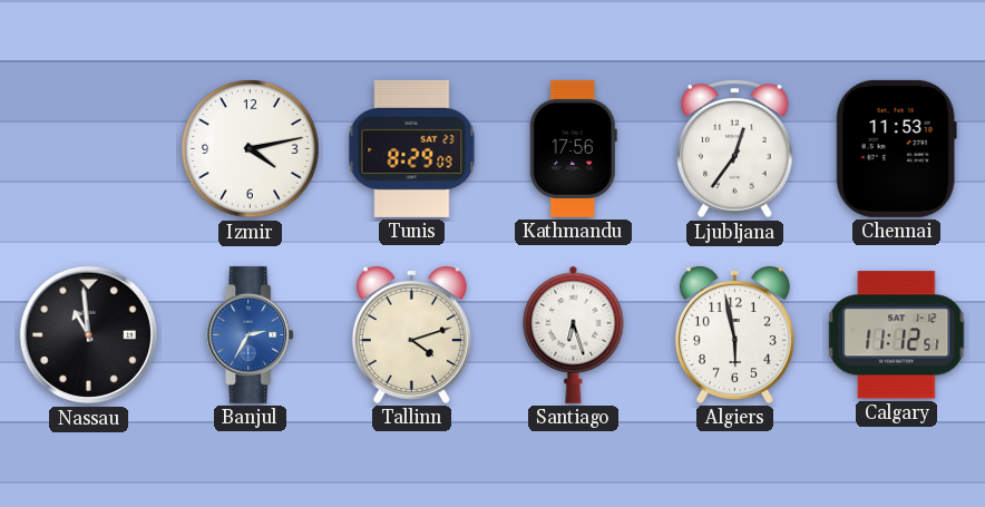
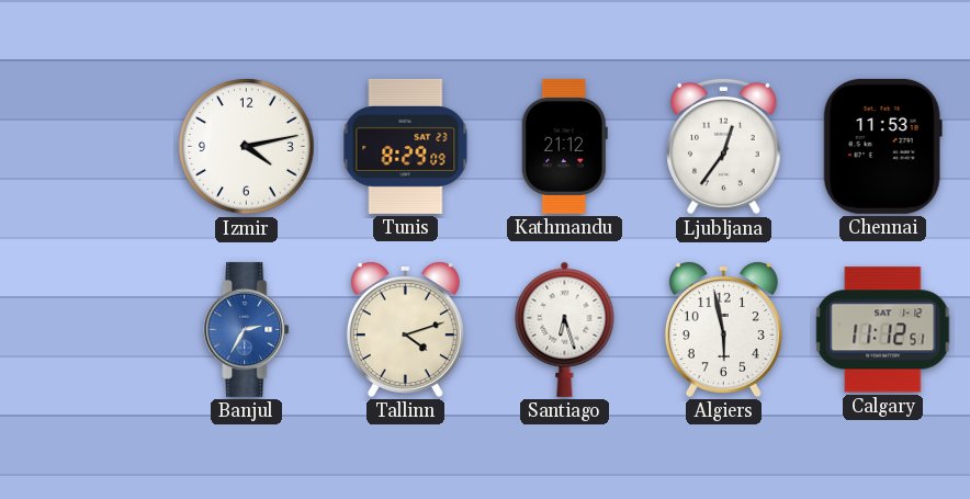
Kathmandu: 17:56 -> 21:12
Nassau: 10:59 -> none
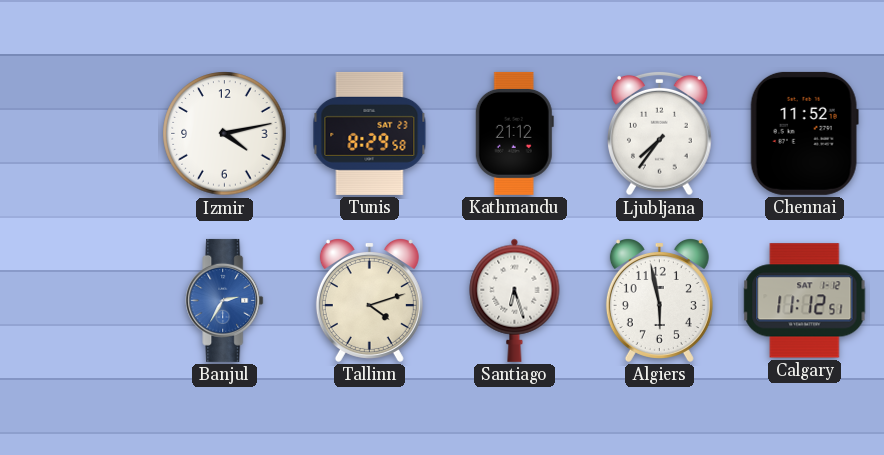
Tunis: 8:29:09 -> 8:29:58
Ljubljana: 12:36 -> 7:36
Chennai: 11:53 -> 11:52
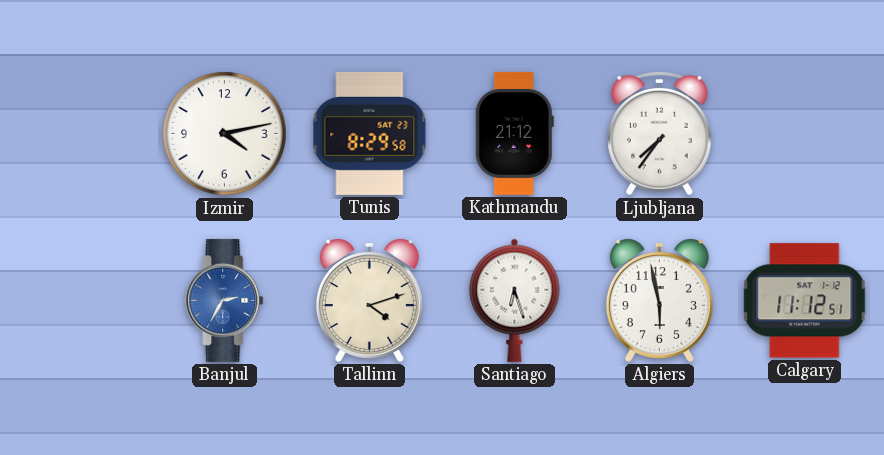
Chennai: 11:52 -> none
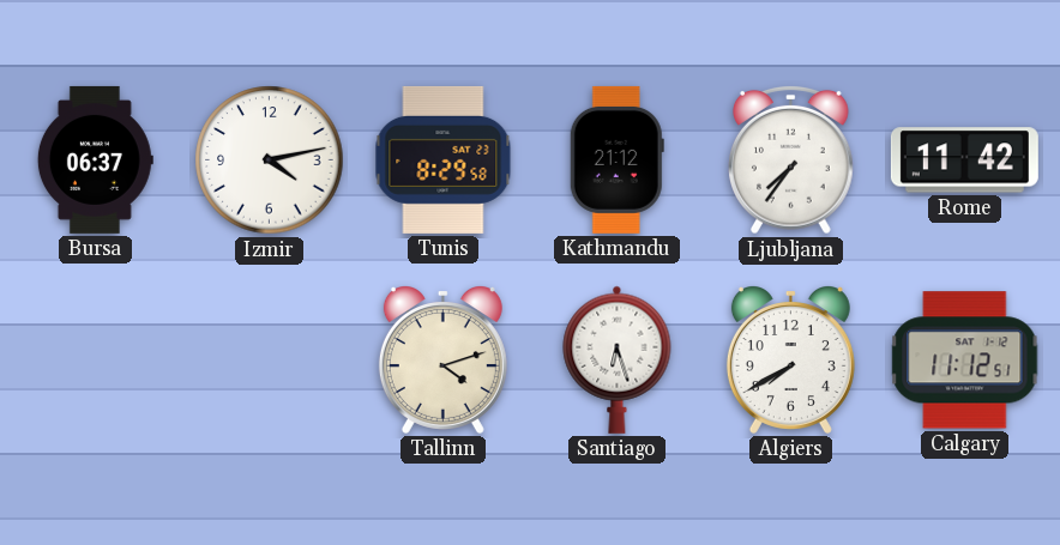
Bursa: none -> 06:37
Rome: none -> 11:42
Banjul: 2:35 -> none
Algiers: 5:58 -> 7:40
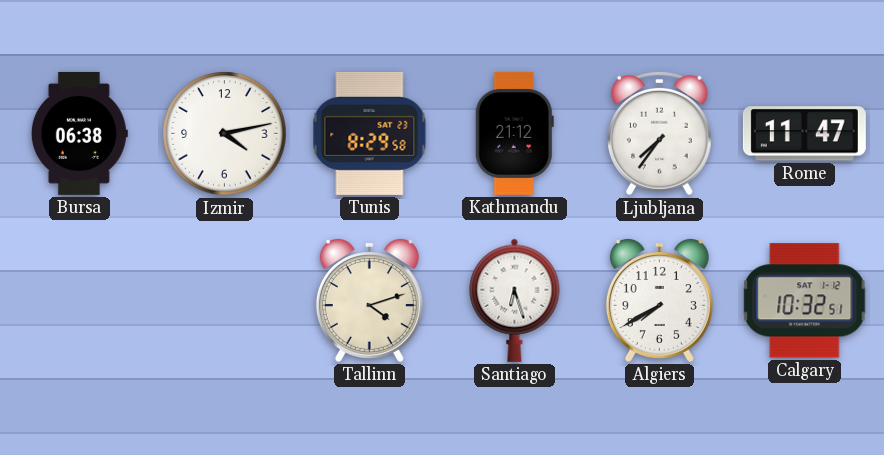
Bursa: 06:37 -> 06:38
Rome: 11:42 -> 11:47
Calgary: 11:12 -> 10:32
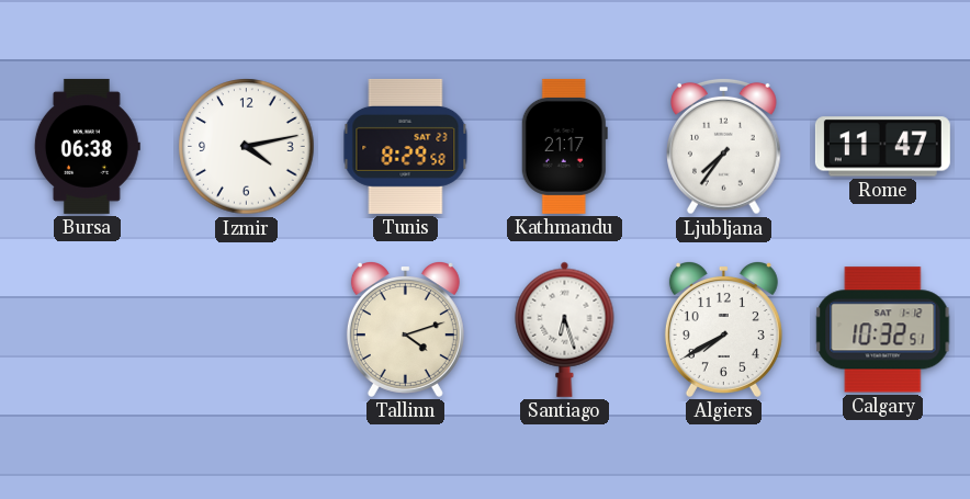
Kathmandu: 21:12 -> 21:17
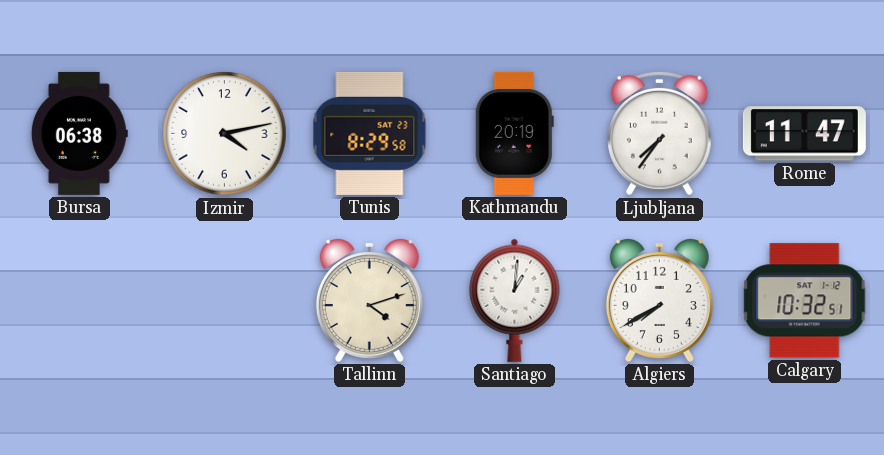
Kathmandu: 21:17 -> 20:19
Santiago: 6:27 -> 1:01
